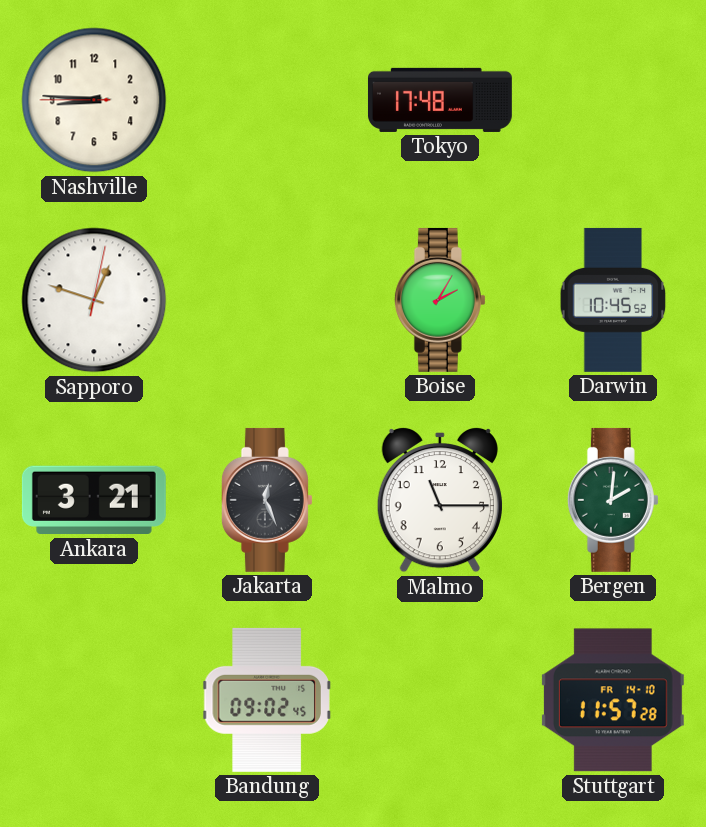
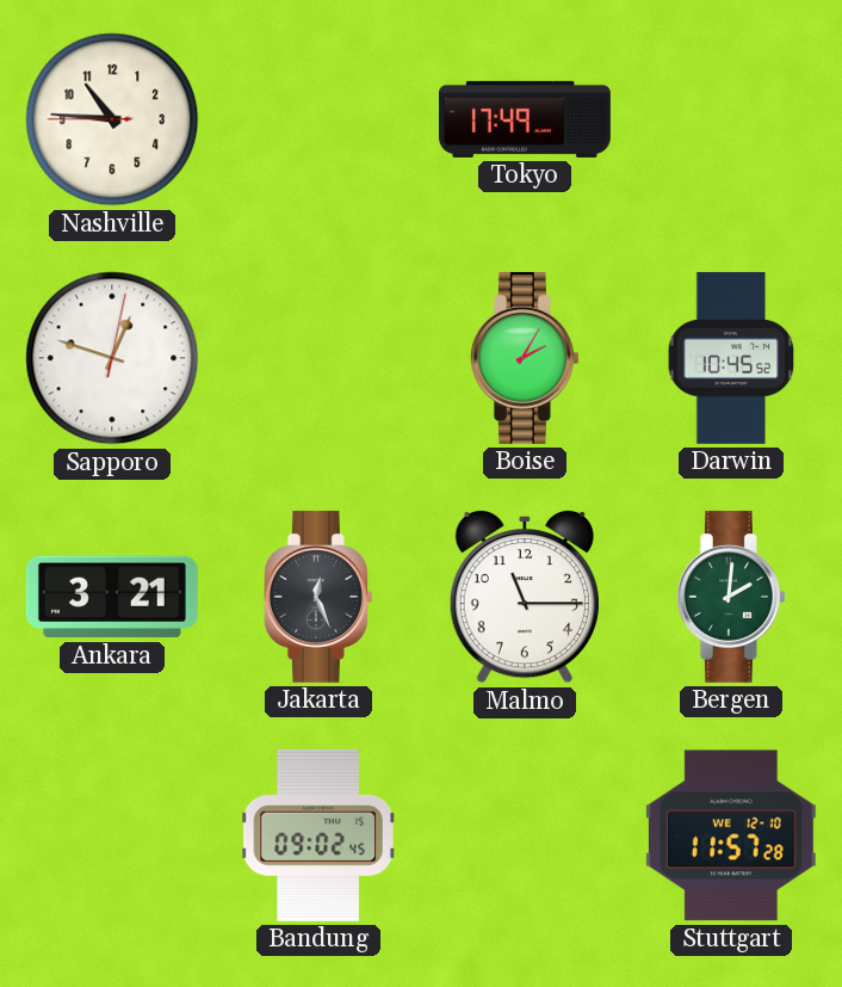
Nashville: 8:45 -> 10:45
Tokyo: 17:48 -> 17:49
Stuttgart date: FR 14-10 -> WE 12-10
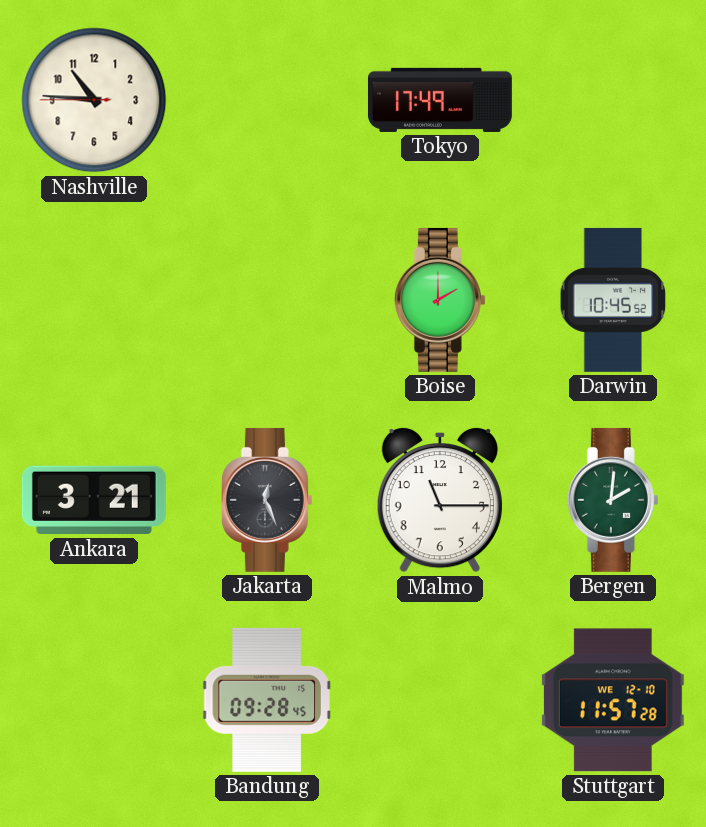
Sapporo: 12:48 -> none
Boise: 2:05 -> 2:00
Bandung: 09:02 -> 09:28
